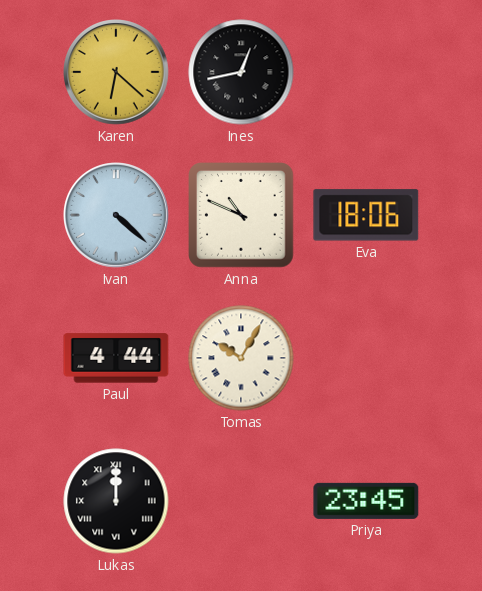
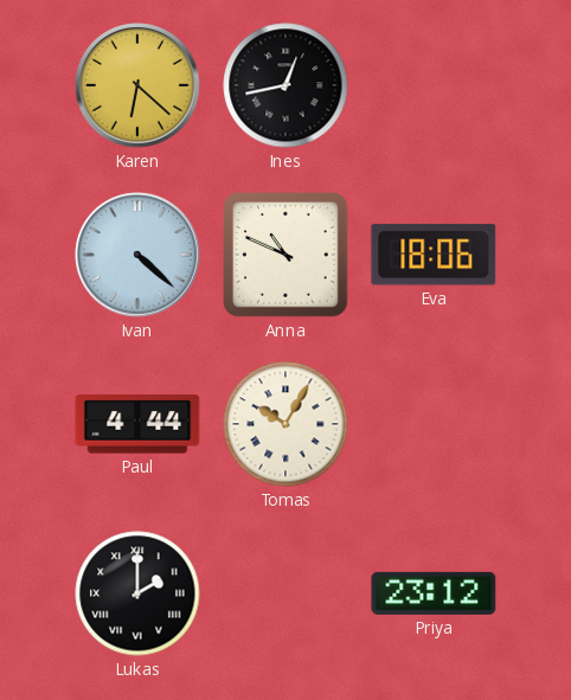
Lukas: 12:00 -> 2:00
Priya: 23:45 -> 23:12
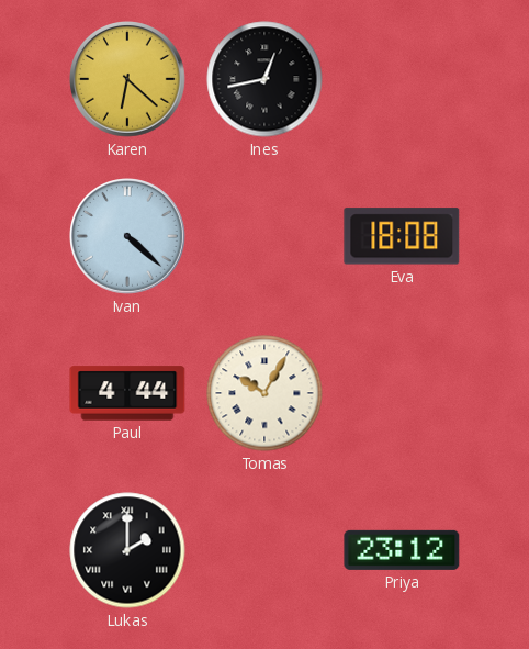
Anna: 10:49 -> none
Eva: 18:06 -> 18:08
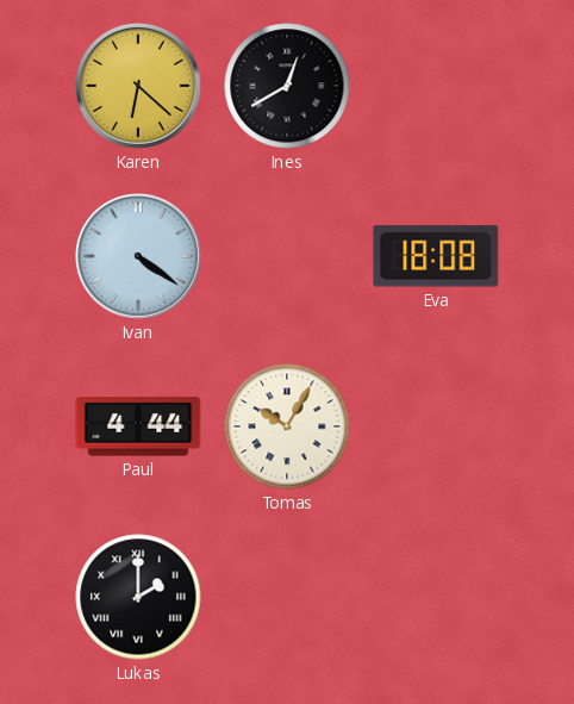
Ines: 12:43 -> 12:40
Ivan: 4:22 -> 4:21
Priya: 23:12 -> none
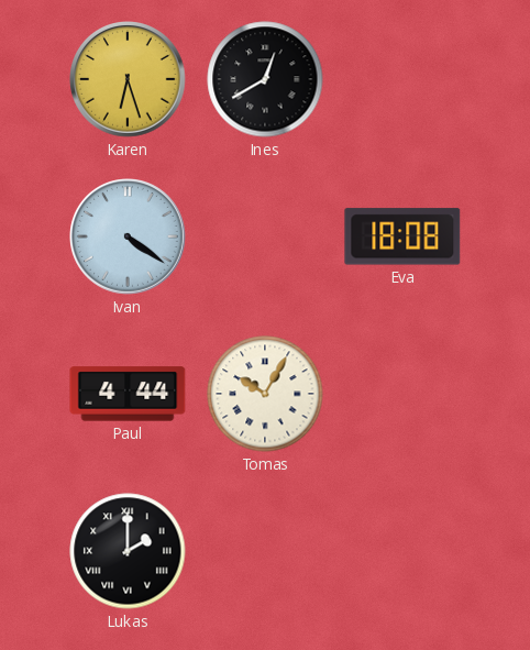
Karen: 6:22 -> 6:27
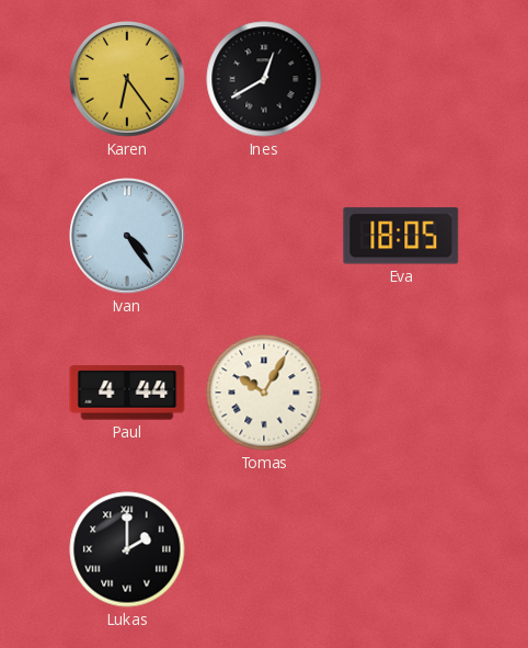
Karen: 6:27 -> 6:24
Ivan: 4:21 -> 4:24
Eva: 18:08 -> 18:05
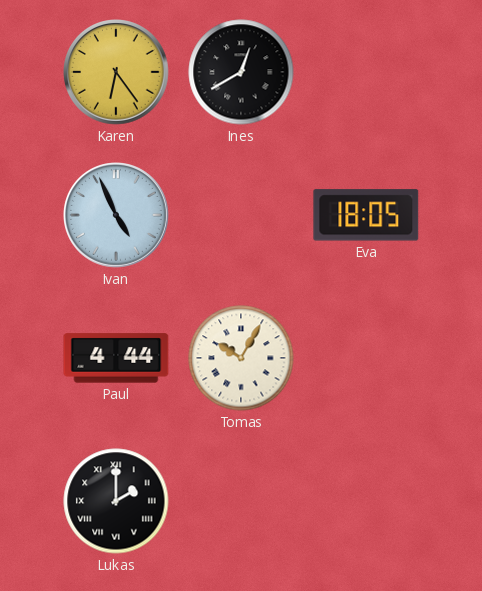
Ivan: 4:24 -> 4:56
